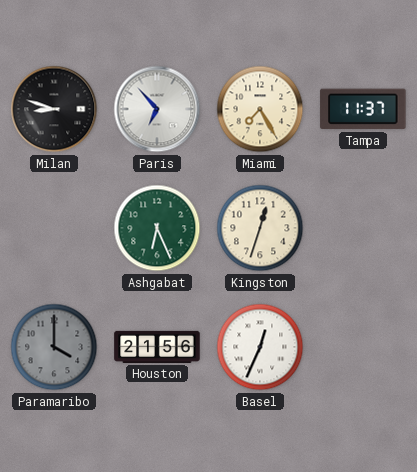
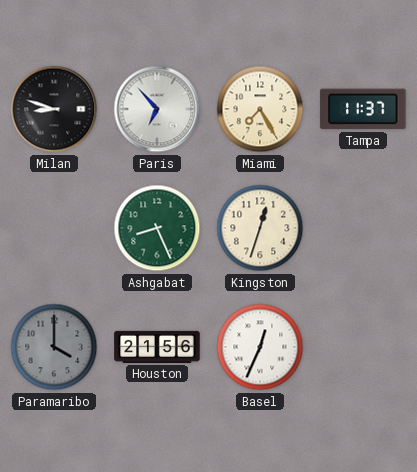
Ashgabat: 6:26 -> 8:26
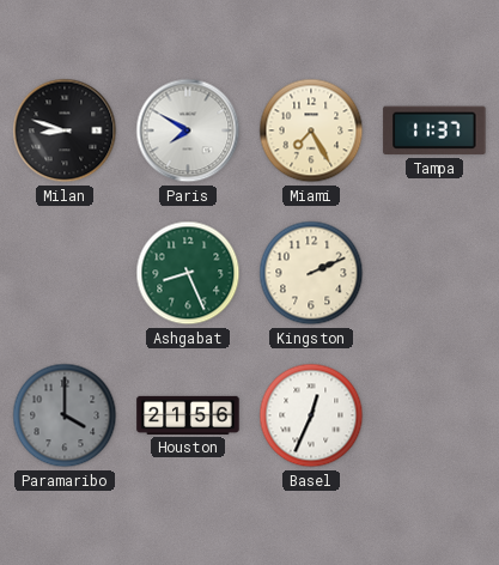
Paris: 6:53 -> 7:50
Kingston: 12:33 -> 2:11
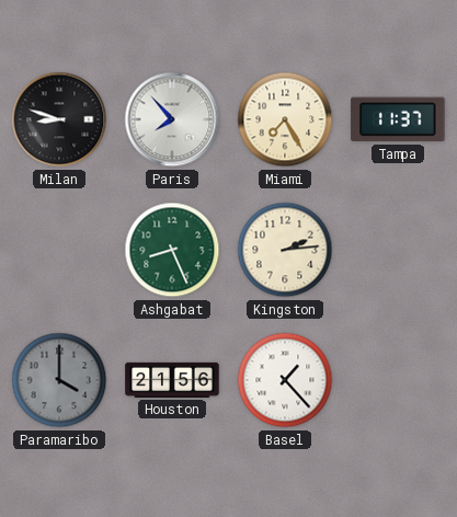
Paris: 7:50 -> 7:53
Kingston: 2:11 -> 2:14
Basel: 12:34 -> 1:23
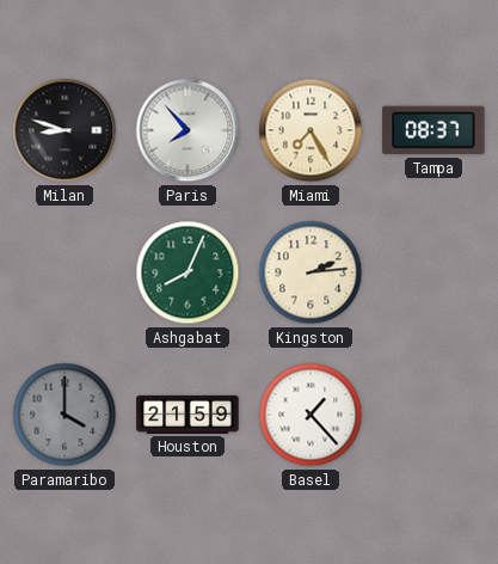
Tampa: 11:37 -> 08:37
Ashgabat: 8:26 -> 8:04
Houston: 21:56 -> 21:59
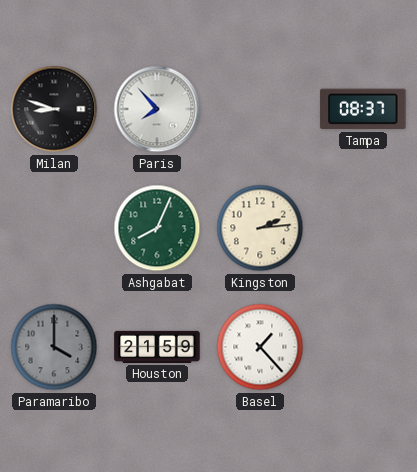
Miami: 7:25 -> none
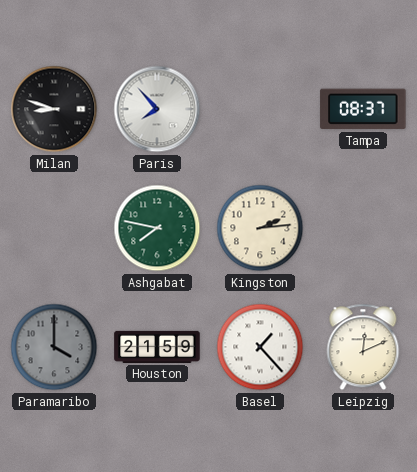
Ashgabat: 8:04 -> 7:47
Leipzig: none -> 12:11
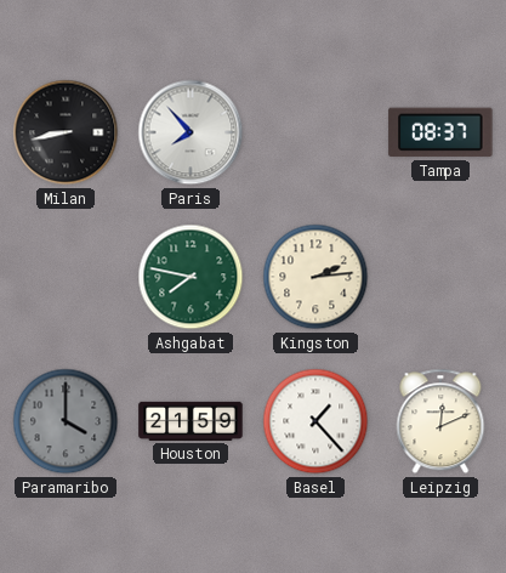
Milan: 8:48 -> 8:43
